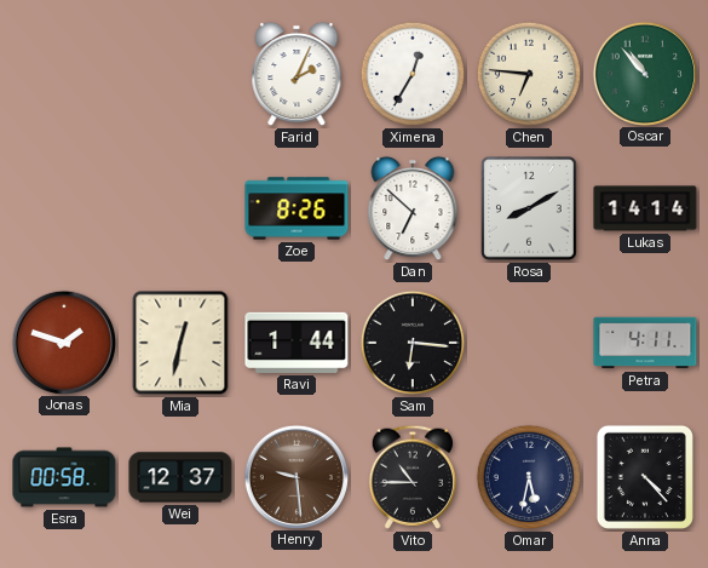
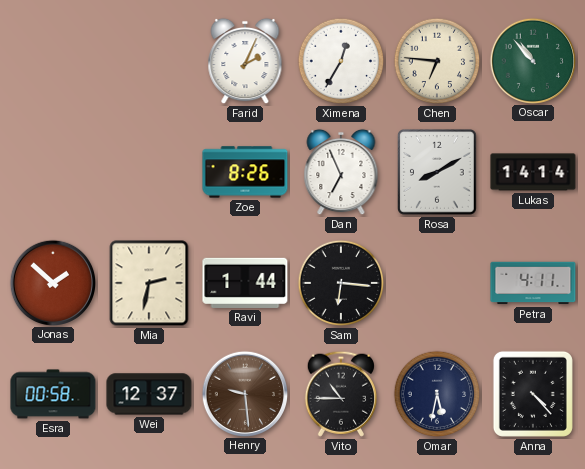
Dan: 6:52 -> 6:56
Jonas: 1:48 -> 1:52
Mia: 12:32 -> 2:32
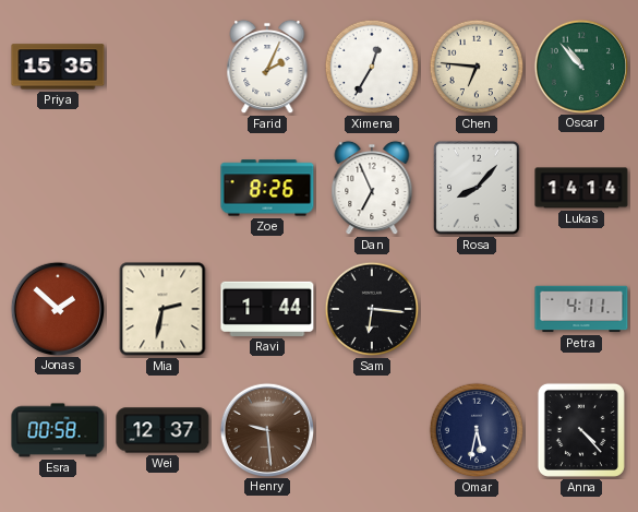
Priya: none -> 15:35
Rosa: 8:10 -> 8:07
Vito: 10:45 -> none
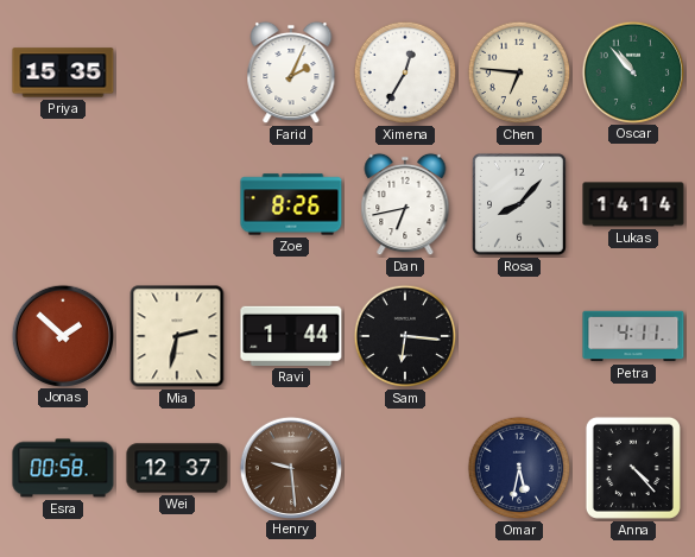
Dan: 6:56 -> 6:43
